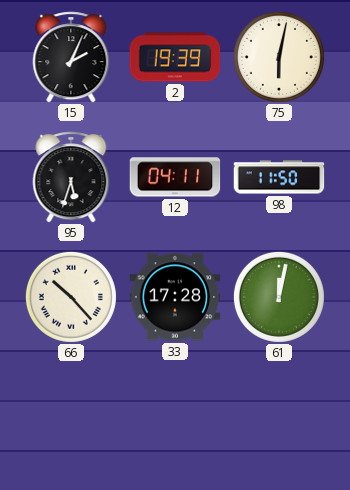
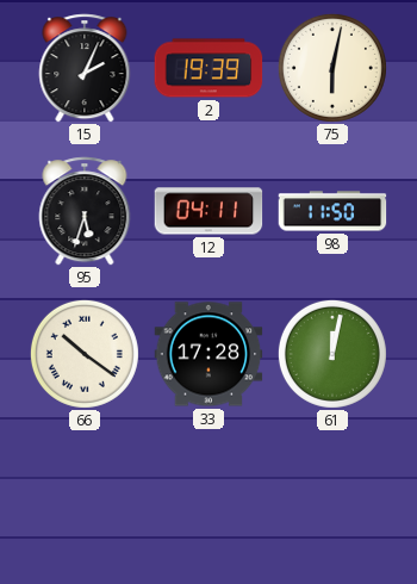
66: 10:23 -> 10:21
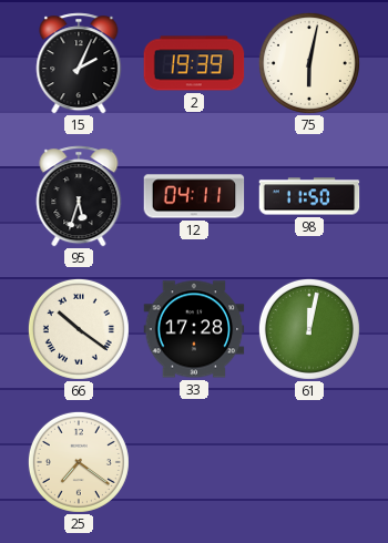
25: none -> 7:21
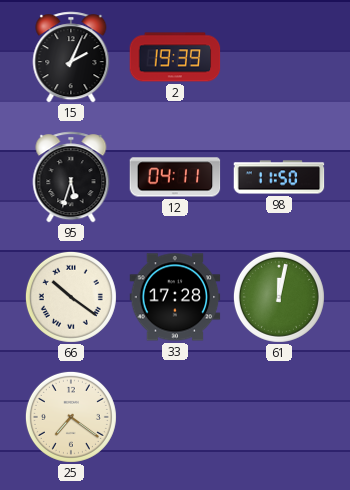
75: 6:02 -> none
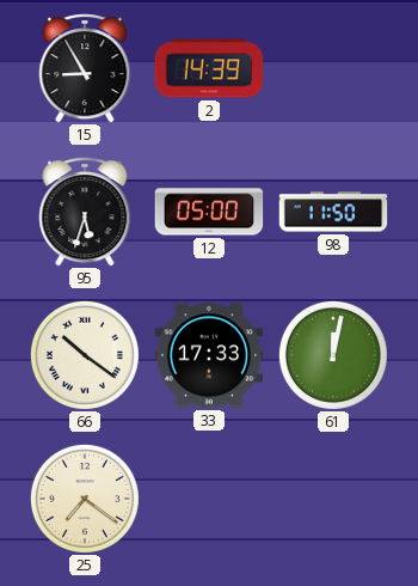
15: 2:04 -> 8:55
2: 19:39 -> 14:39
12: 04:11 -> 05:00
33: 17:28 -> 17:33
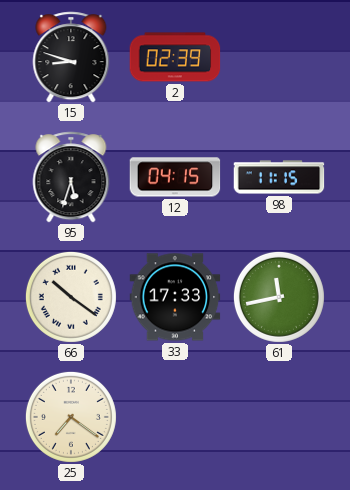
15: 8:55 -> 8:48
2: 14:39 -> 02:39
12: 05:00 -> 04:15
98: 11:50 -> 11:15
61: 12:02 -> 11:43
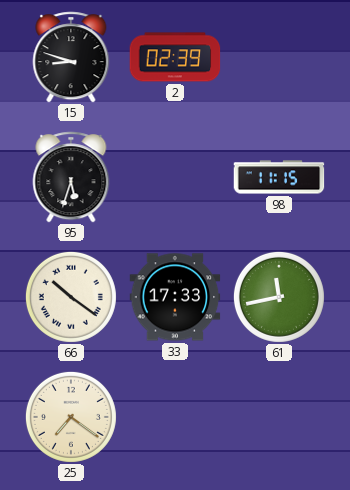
12: 04:15 -> none
